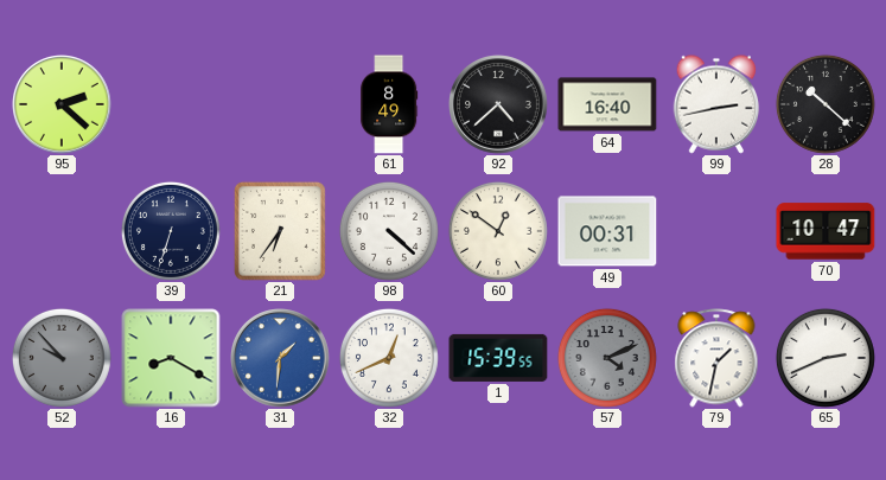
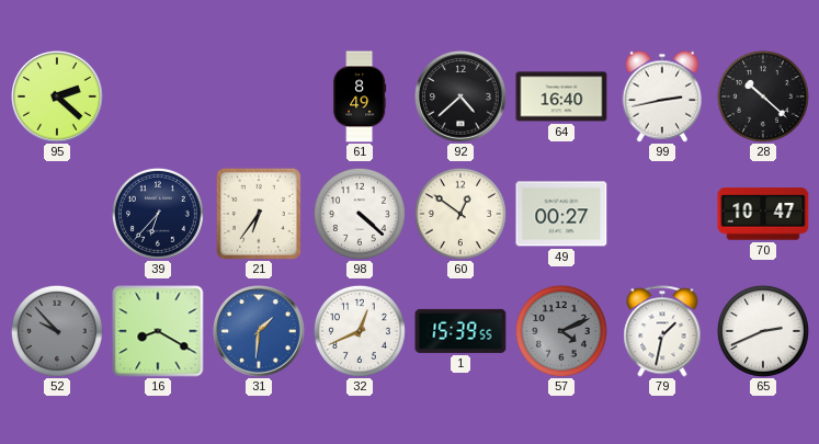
39: 6:33 -> 6:37
49: 00:31 -> 00:27
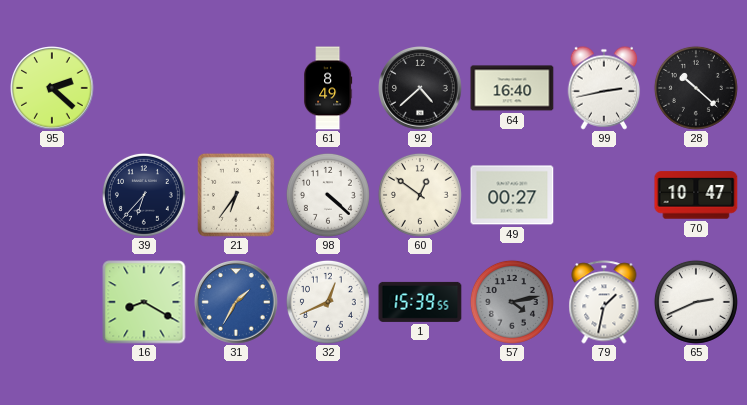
52: 9:53 -> none
31: 1:31 -> 1:35
57: 4:11 -> 4:13
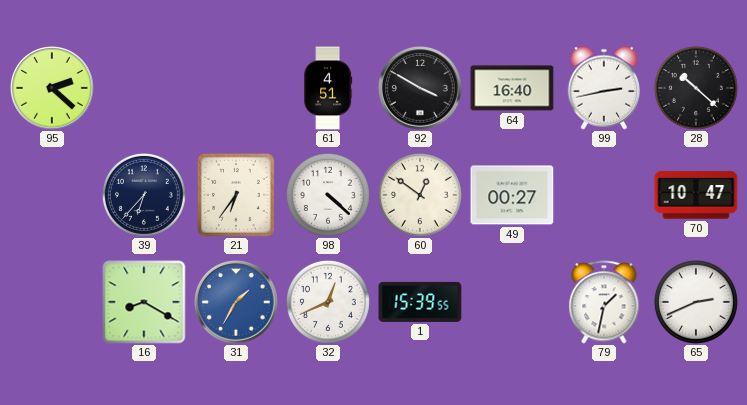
61: 8:49 -> 4:51
92: 4:38 -> 3:50
57: 4:13 -> none
